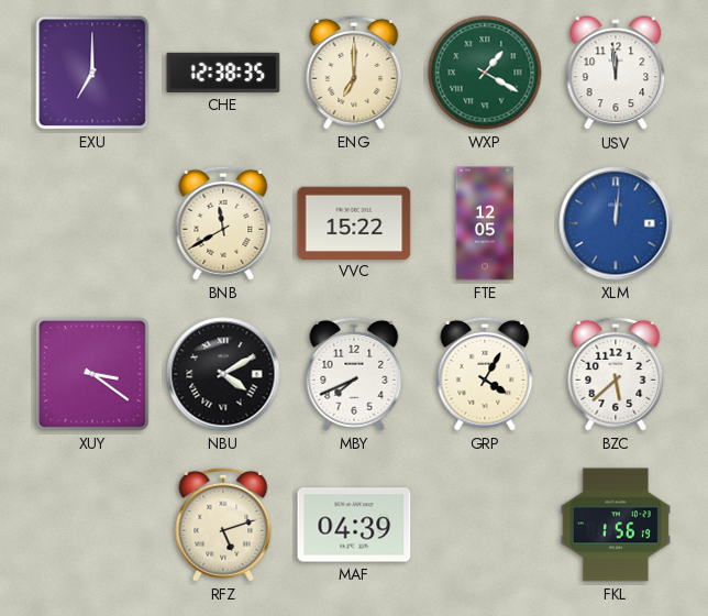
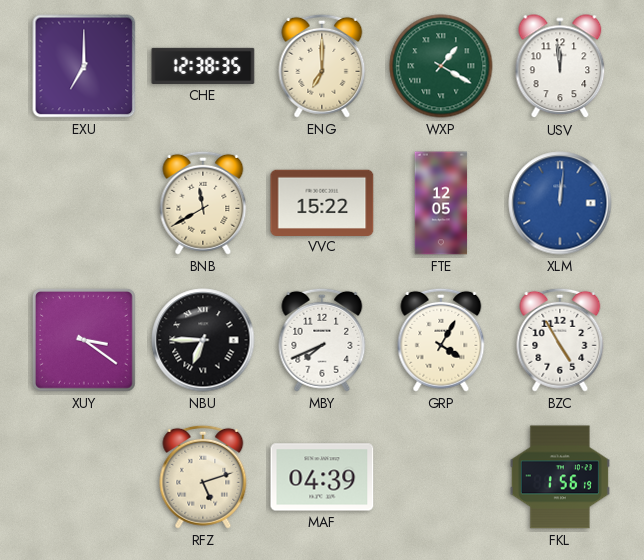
NBU: 4:10 -> 6:45
BZC: 5:38 -> 4:55
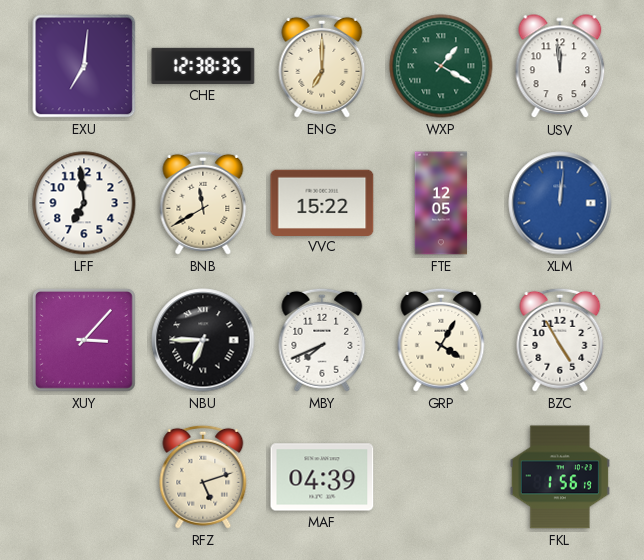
EXU: 7:00 -> 7:01
LFF: none -> 6:59
XUY: 3:21 -> 3:07
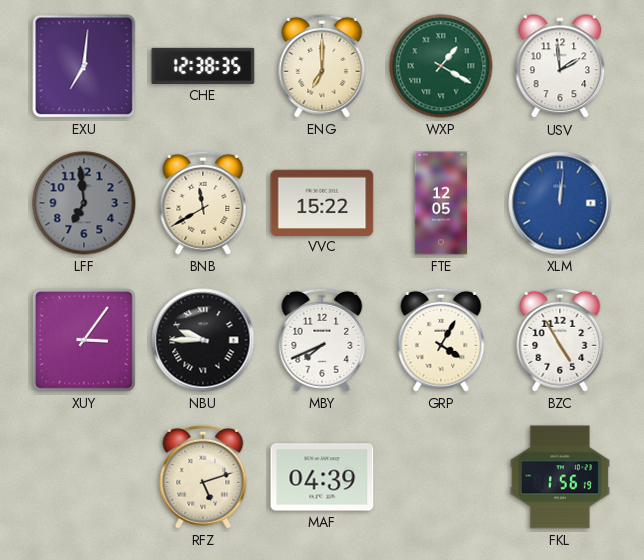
USV: 11:59 -> 1:59
LFF dial: white -> grey
XUY: 3:07 -> 3:06
NBU: 6:45 -> 9:45
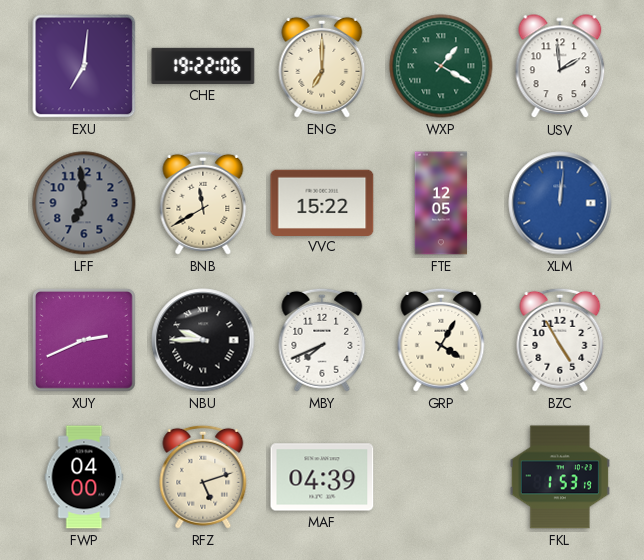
CHE: 12:38 -> 19:22
XUY: 3:06 -> 2:41
FWP: none -> 04:00
FKL: 1:56 -> 1:53
